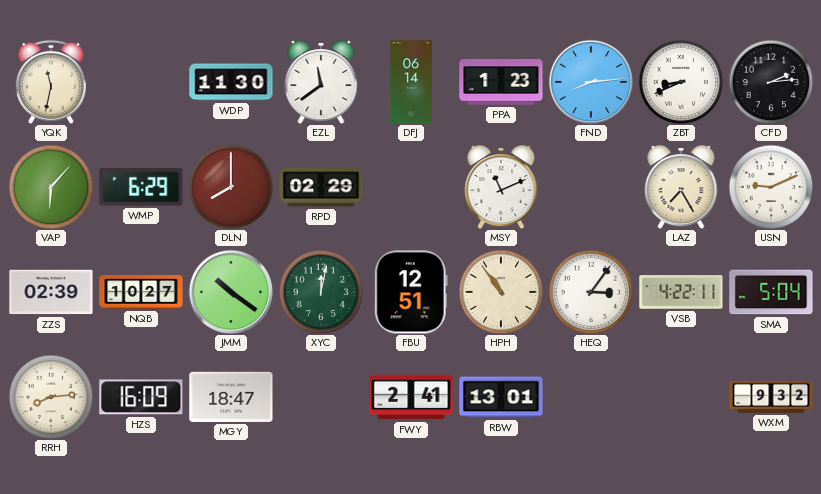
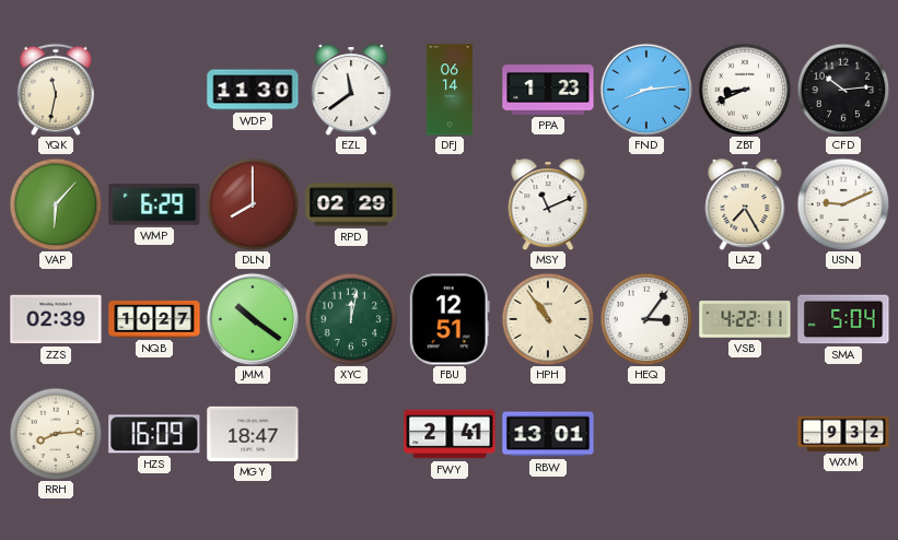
CFD: 2:14 -> 10:14
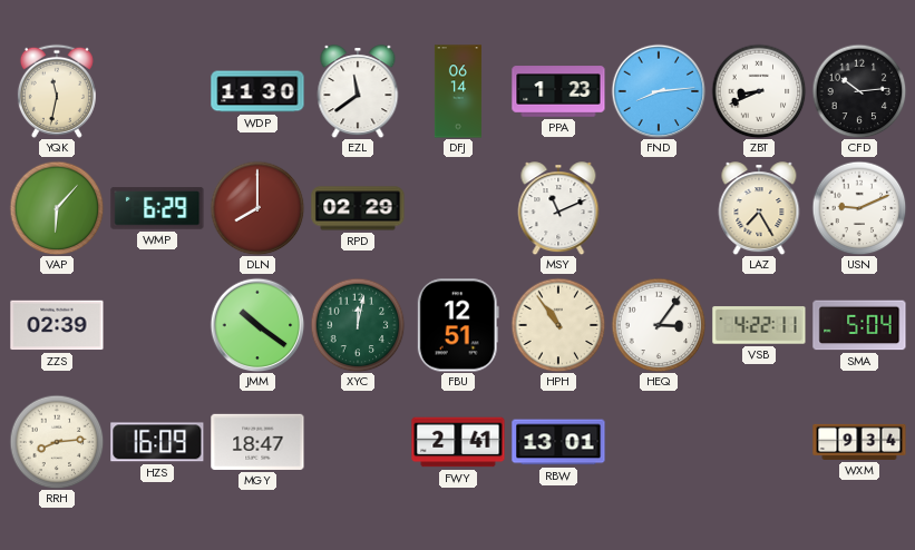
NQB: 10:27 -> none
WXM: 9:32 -> 9:34
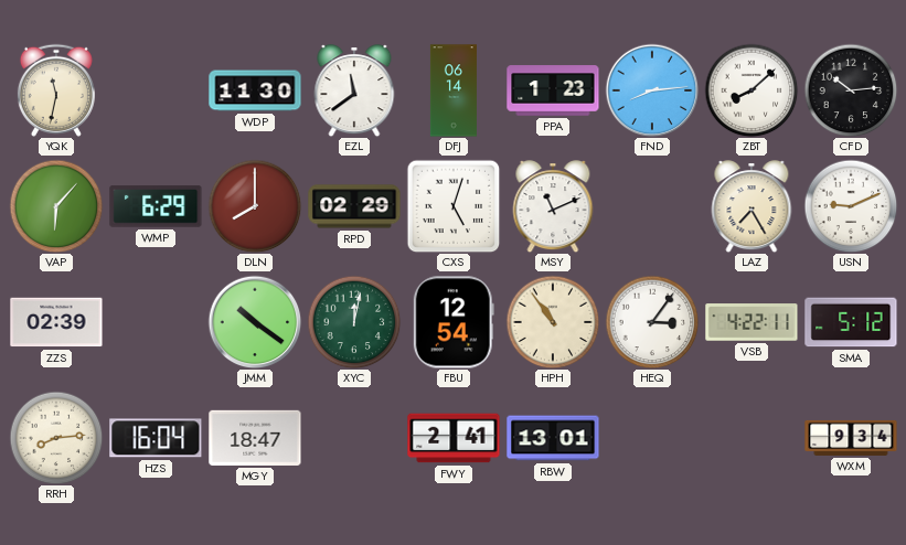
ZBT: 8:41 -> 8:08
CXS: none -> 5:03
FBU: 12:51 -> 12:54
SMA: 5:04 -> 5:12
HZS: 16:09 -> 16:04
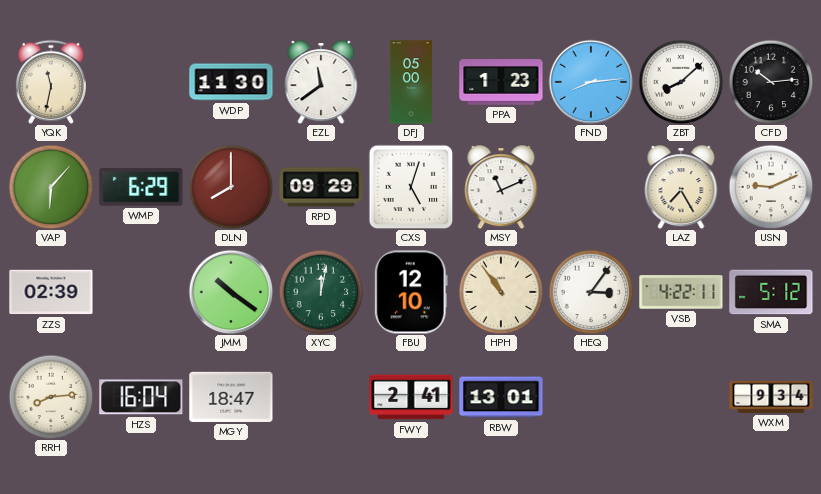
DFJ: 06:14 -> 05:00
RPD: 02:29 -> 09:29
FBU: 12:54 -> 12:10
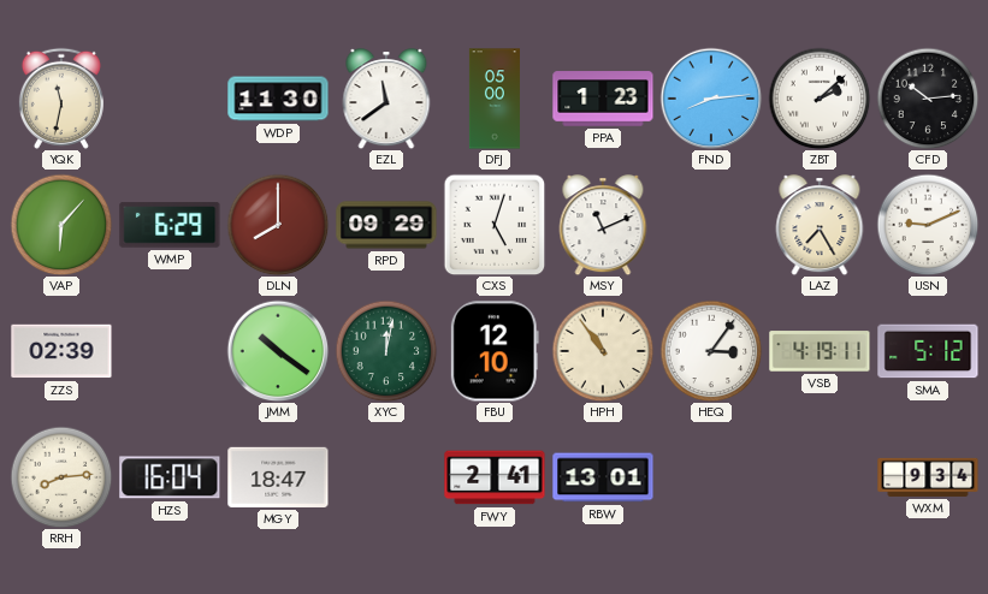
ZBT: 8:08 -> 2:08
VSB: 4:22 -> 4:19
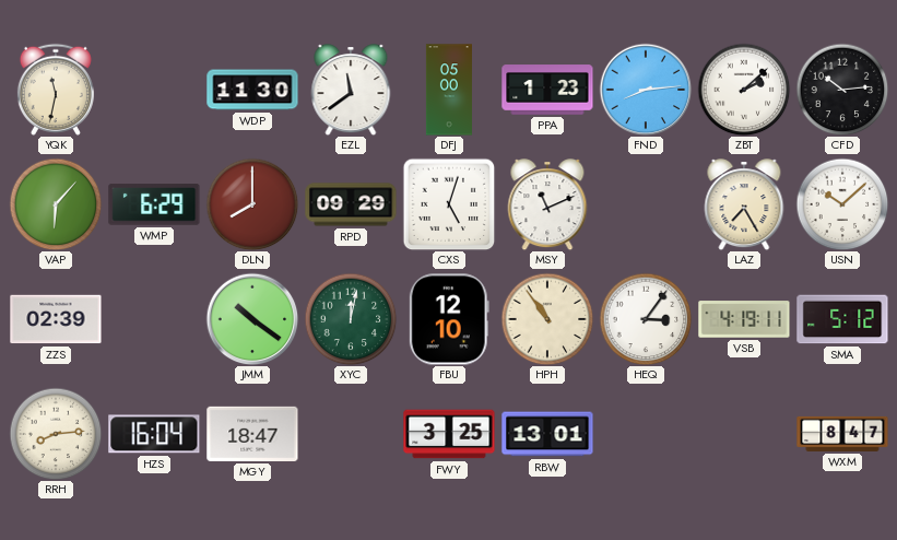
USN: 9:11 -> 10:08
FWY: 2:41 -> 3:25
WXM: 9:34 -> 8:47
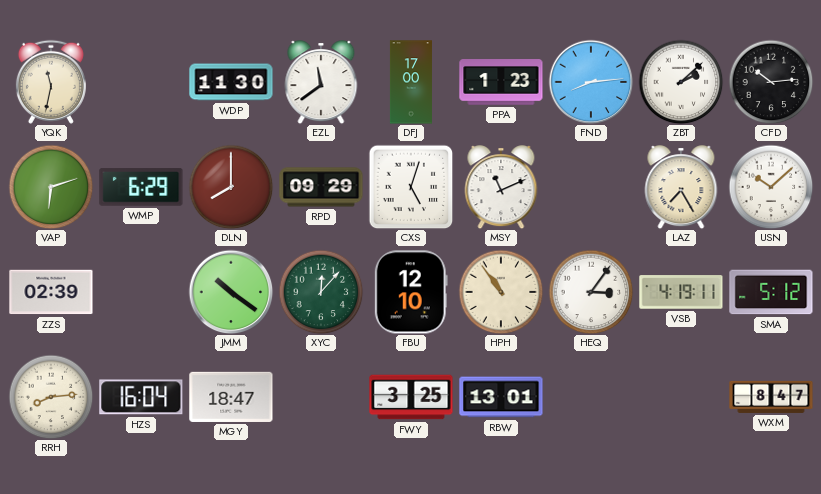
DFJ: 05:00 -> 17:00
VAP: 6:07 -> 6:12
XYC: 12:02 -> 12:07
